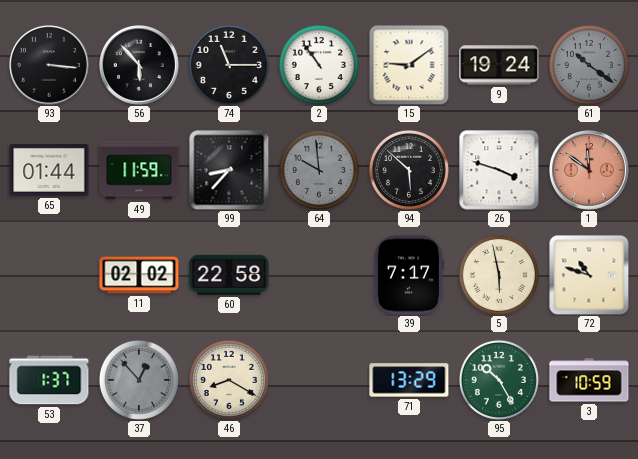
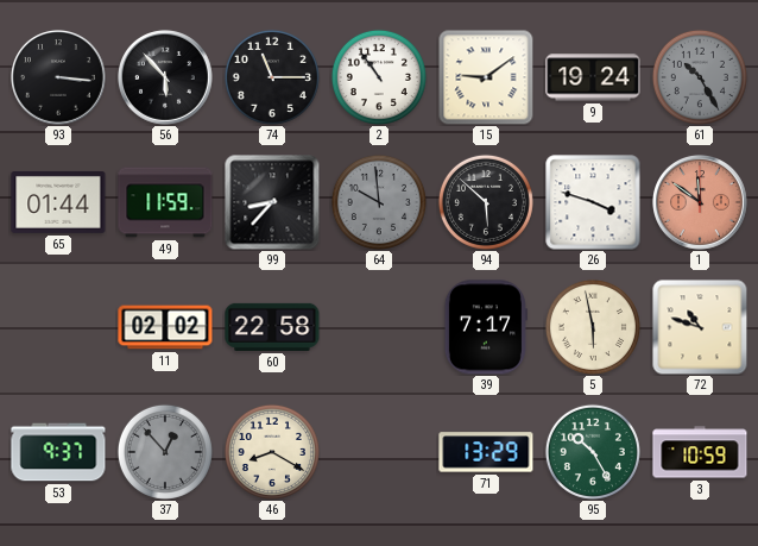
61: 10:21 -> 10:25
53: 1:37 -> 9:37
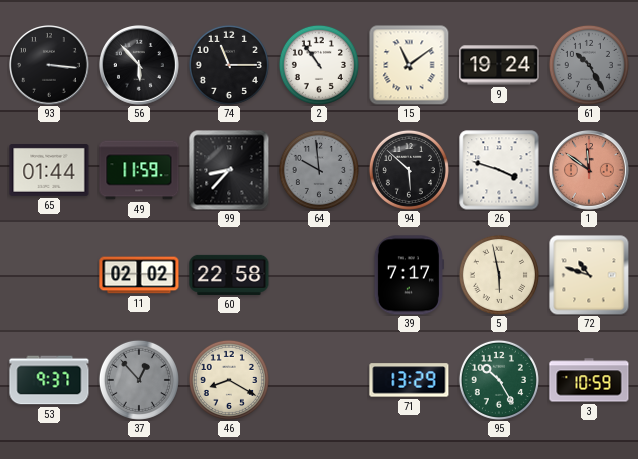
15: 9:09 -> 11:09
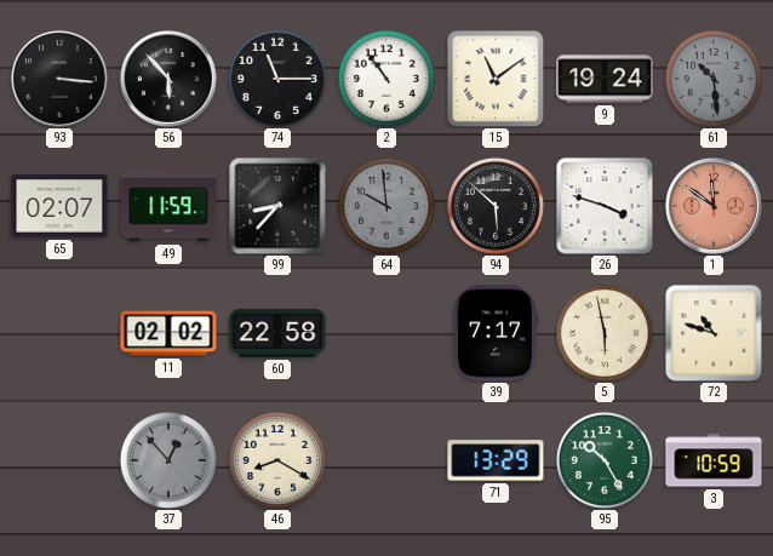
61: 10:25 -> 10:29
65: 01:44 -> 02:07
53: 9:37 -> none
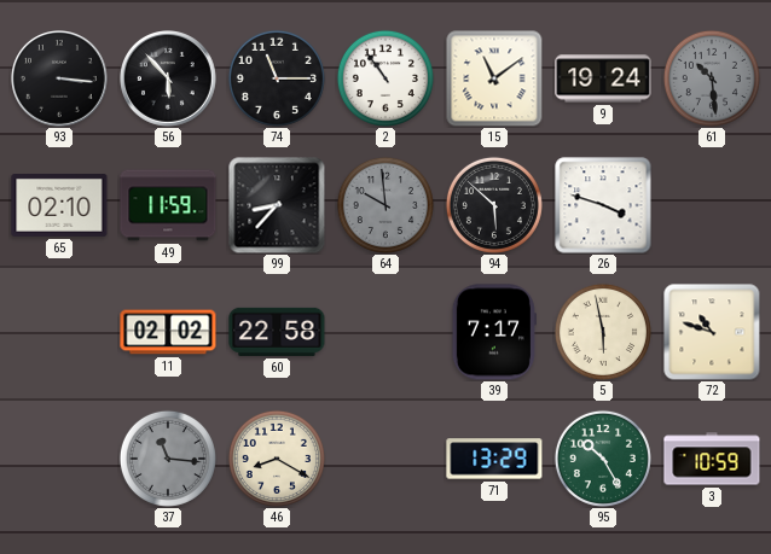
65: 02:07 -> 02:10
1: 11:51 -> none
37: 12:53 -> 11:16
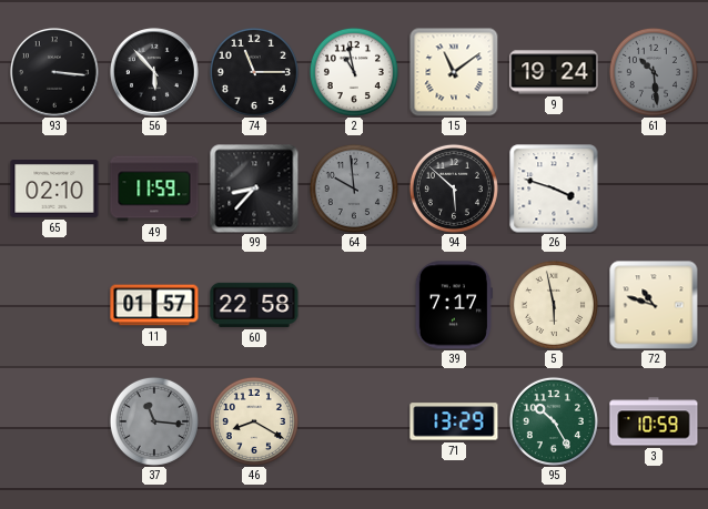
2: 10:54 -> 10:58
11: 02:02 -> 01:57
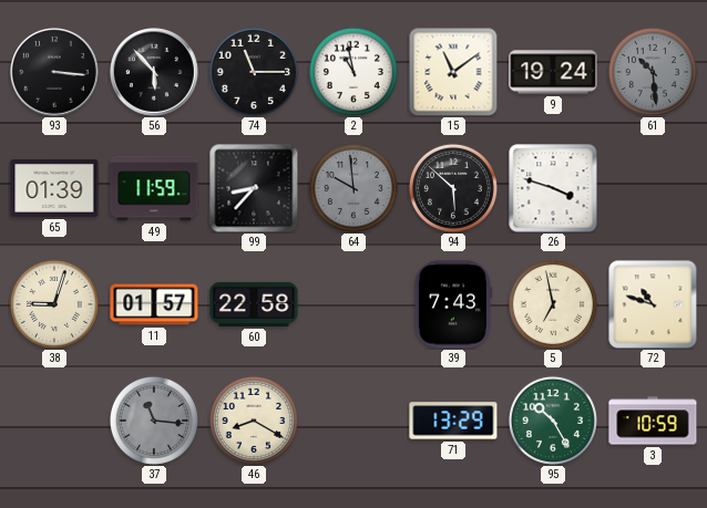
65: 02:10 -> 01:39
38: none -> 9:03
39: 7:17 -> 7:43
5: 5:58 -> 6:58
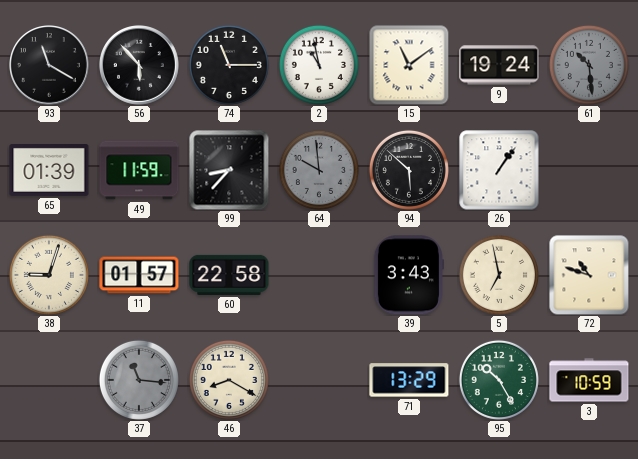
93: 3:16 -> 11:20
26: 3:48 -> 1:06
39: 7:43 -> 3:43
